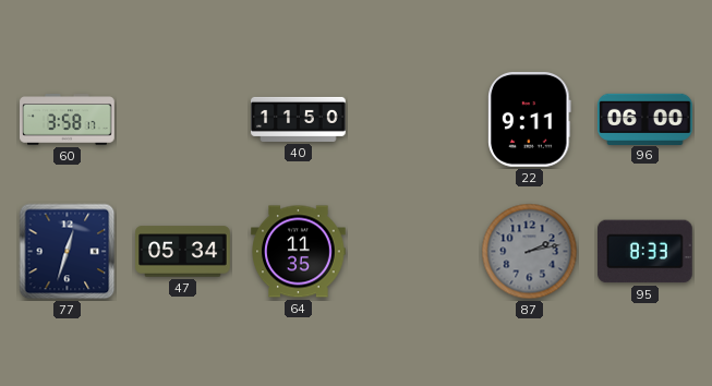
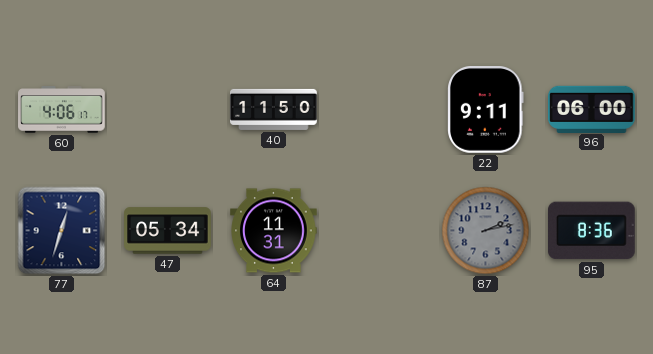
60: 3:58 -> 4:06
64: 11:35 -> 11:31
95: 8:33 -> 8:36
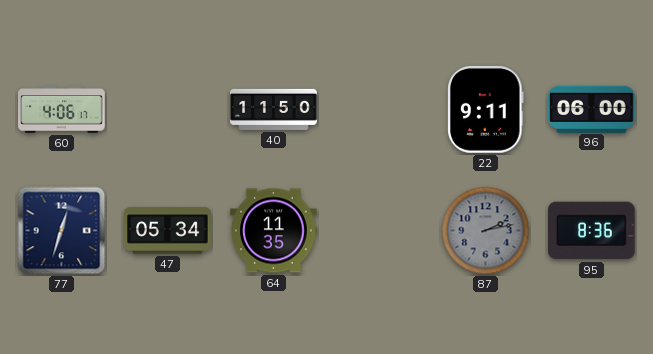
64: 11:31 -> 11:35
